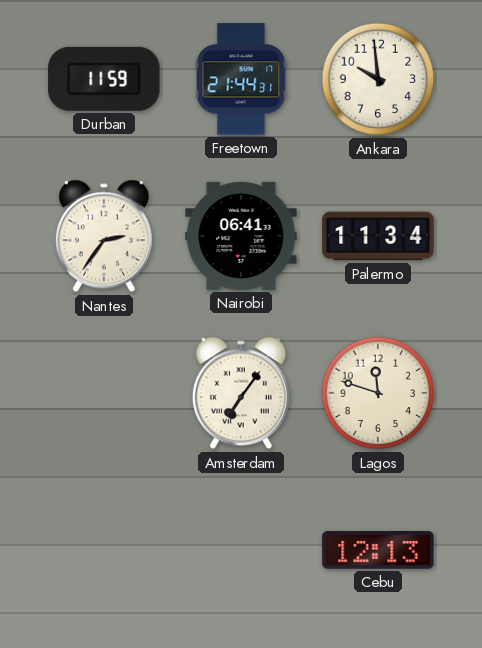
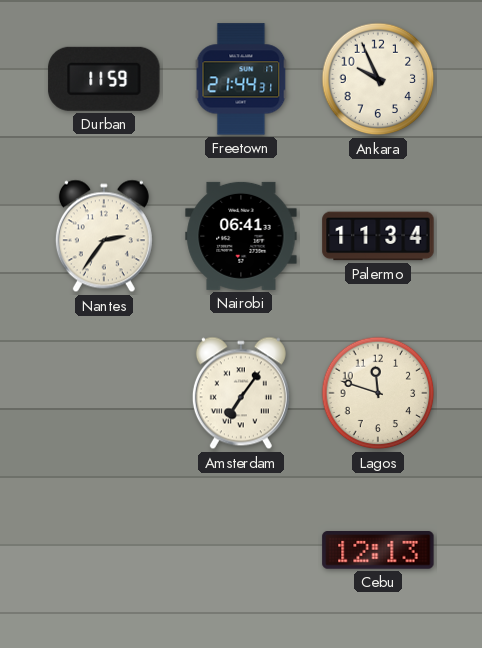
Ankara: 9:59 -> 9:56
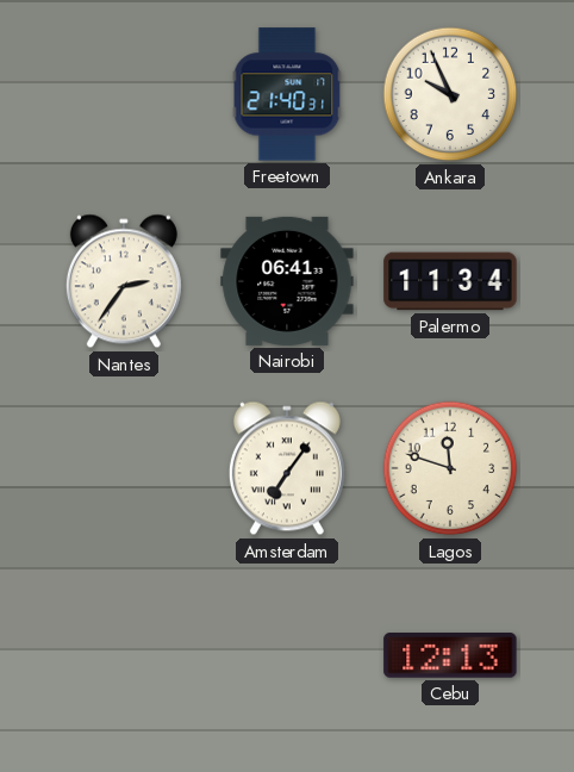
Durban: 11:59 -> none
Freetown: 21:44 -> 21:40
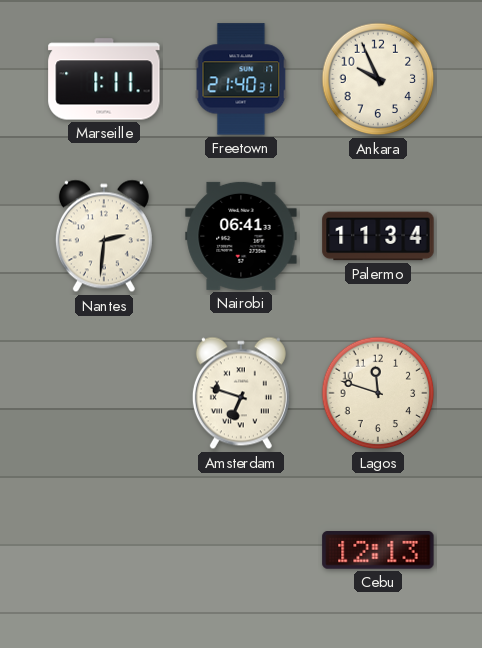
Marseille: none -> 1:11
Nantes: 2:36 -> 2:31
Amsterdam: 7:06 -> 6:48
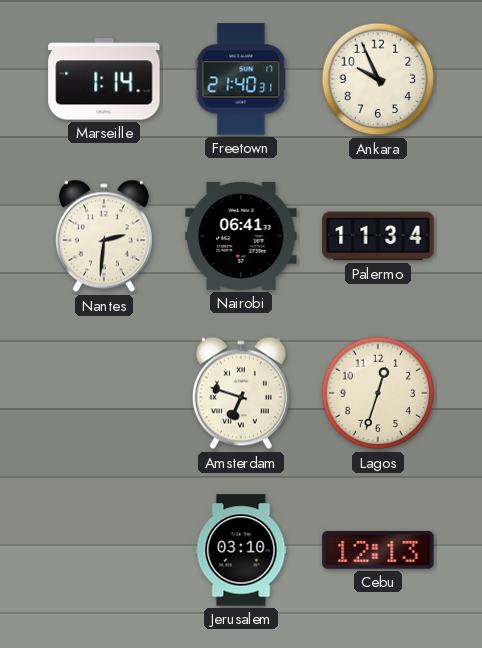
Marseille: 1:11 -> 1:14
Lagos: 11:48 -> 12:33
Jerusalem: none -> 03:10
